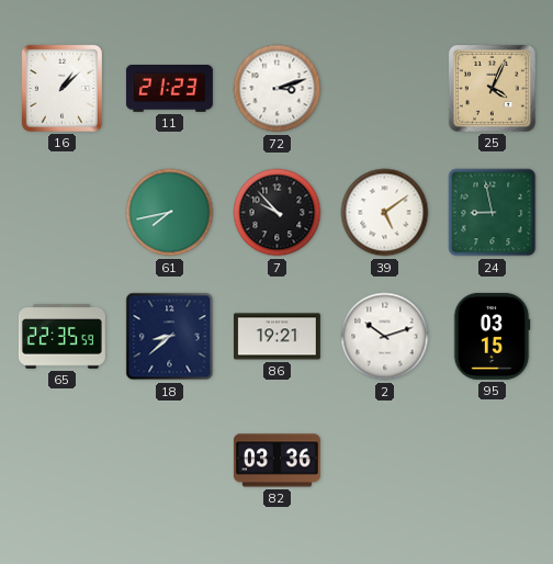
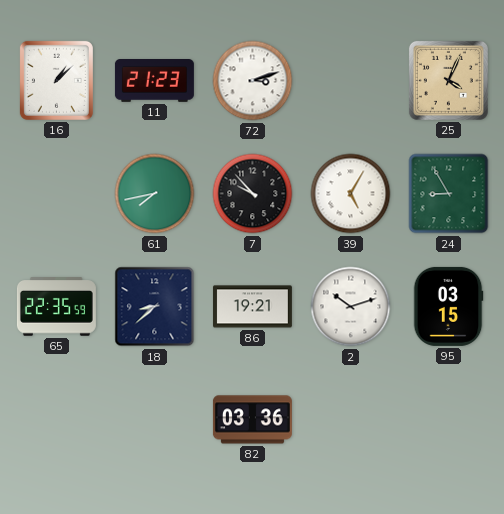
39: 5:09 -> 5:05
24: 8:58 -> 8:55
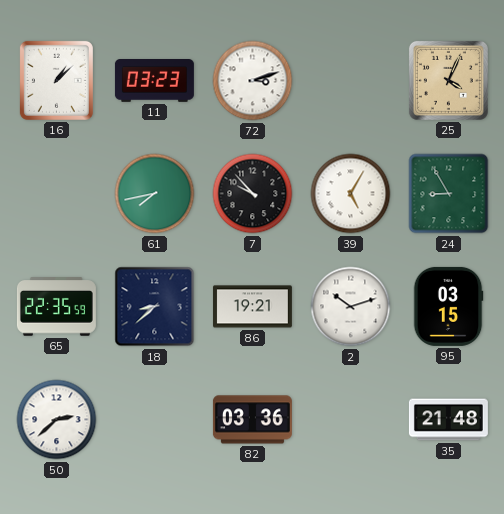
11: 21:23 -> 03:23
50: none -> 2:38
35: none -> 21:48
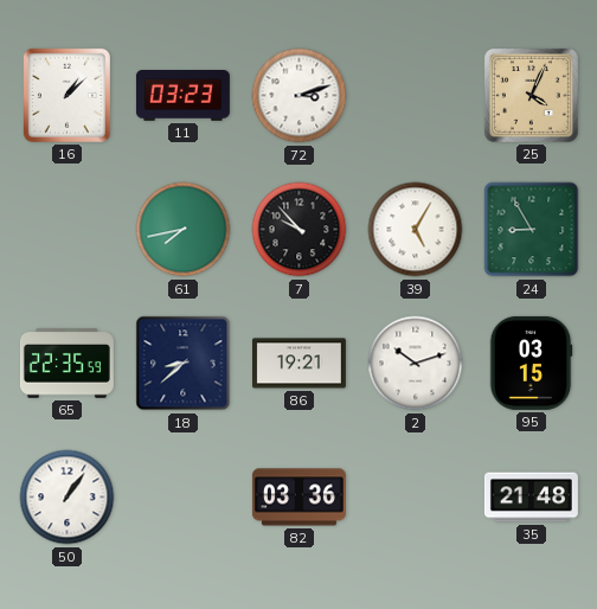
50: 2:38 -> 1:06
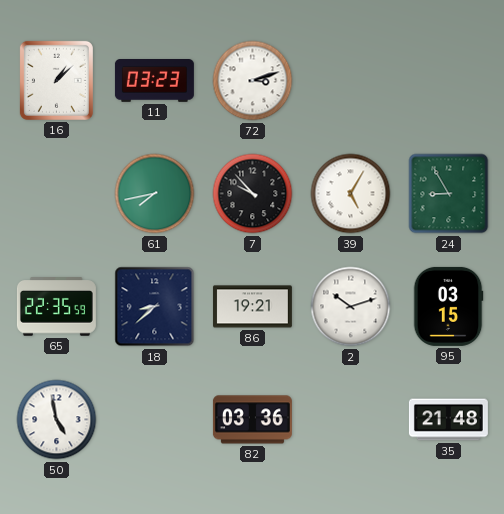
25: 4:04 -> none
50: 1:06 -> 4:58
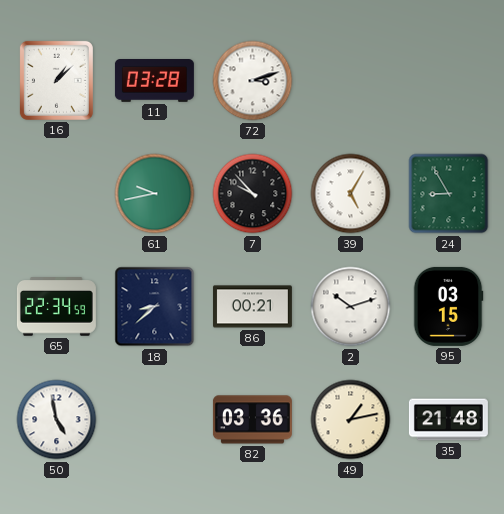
11: 03:23 -> 03:28
61: 7:43 -> 9:43
65: 22:35 -> 22:34
86: 19:21 -> 00:21
49: none -> 1:13
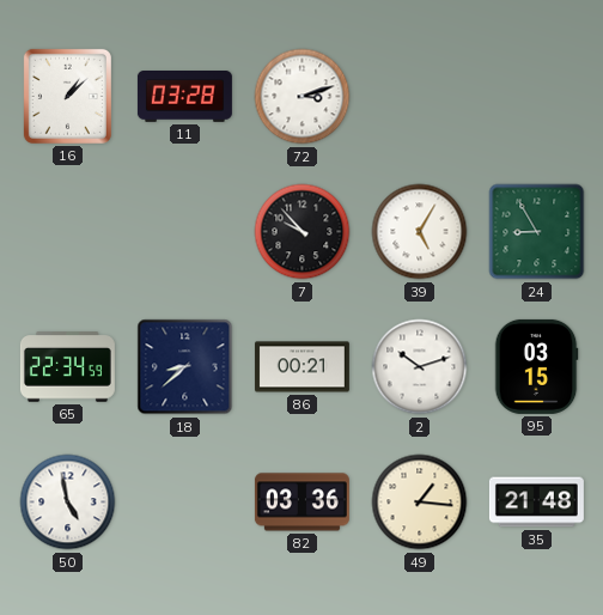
61: 9:43 -> none
49: 1:13 -> 1:16
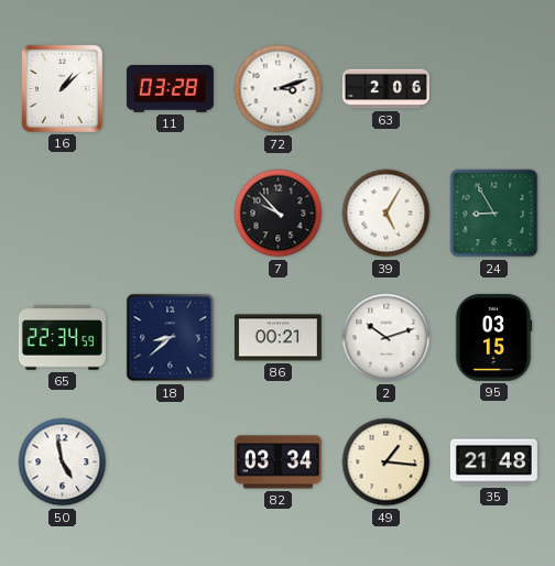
63: none -> 2:06
82: 03:36 -> 03:34
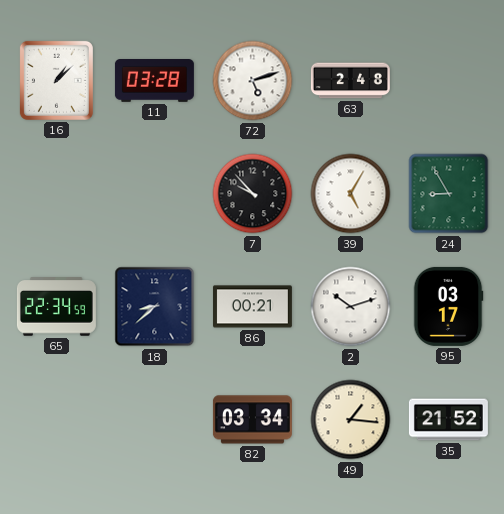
72: 3:12 -> 5:12
63: 2:06 -> 2:48
95: 03:15 -> 03:17
50: 4:58 -> none
35: 21:48 -> 21:52
